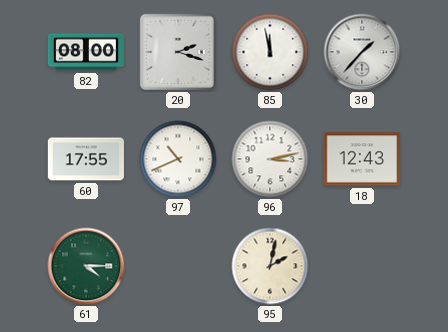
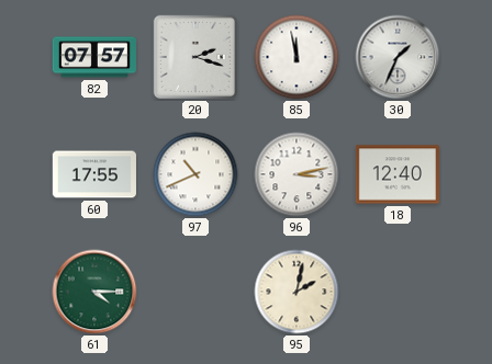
82: 08:00 -> 07:57
30: 1:37 -> 1:34
18: 12:43 -> 12:40
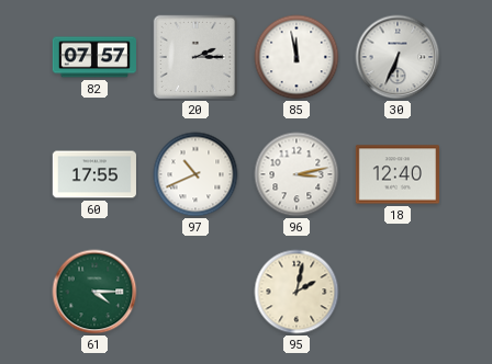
20: 2:18 -> 2:15
30: 1:34 -> 6:34
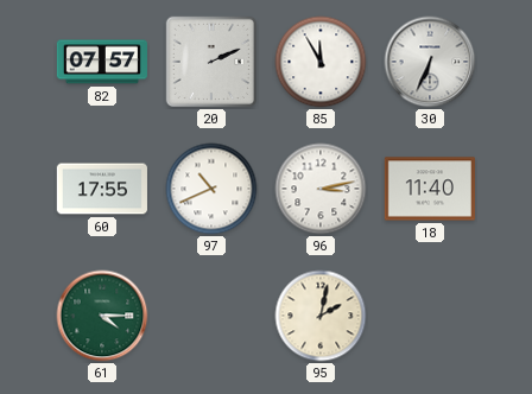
20: 2:15 -> 2:11
85: 11:58 -> 11:55
18: 12:40 -> 11:40
